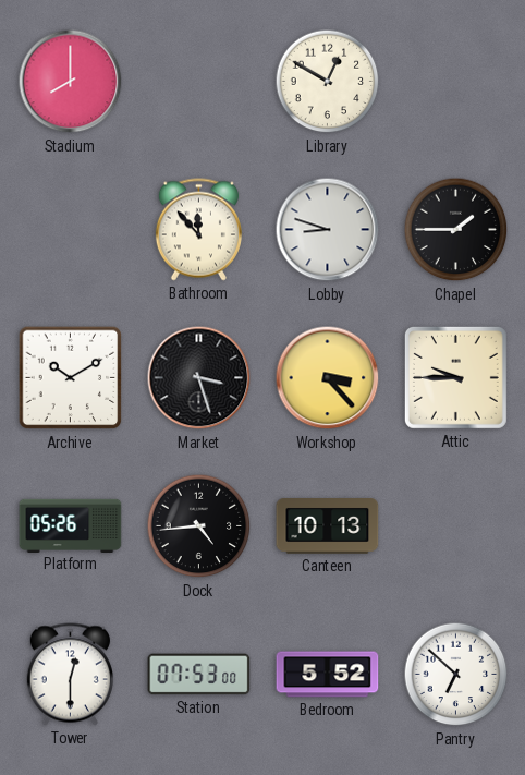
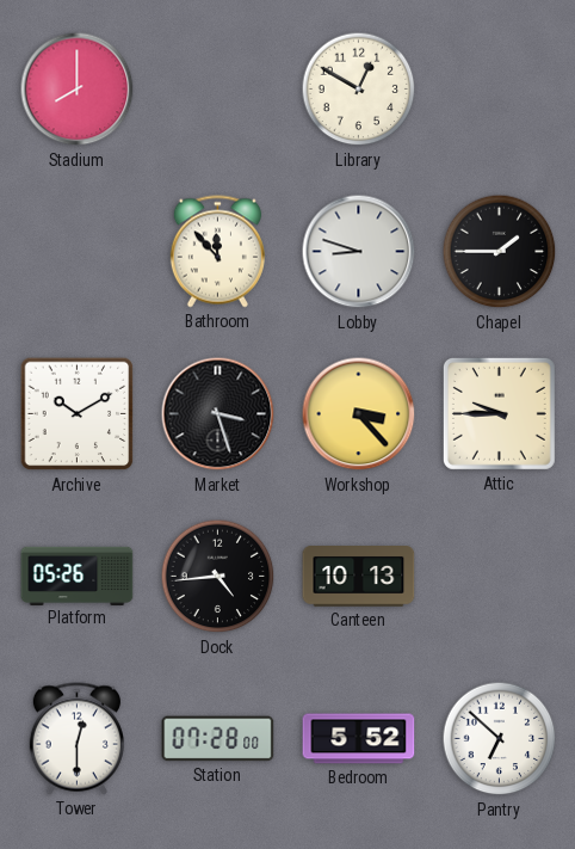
Station: 07:53 -> 07:28
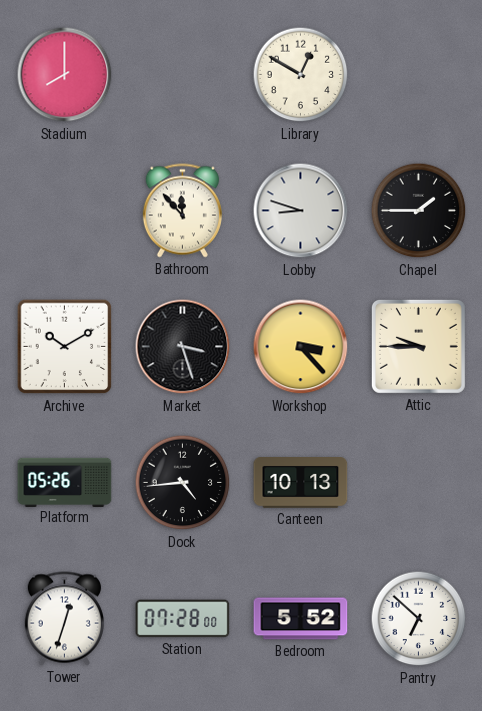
Tower: 12:30 -> 12:33
